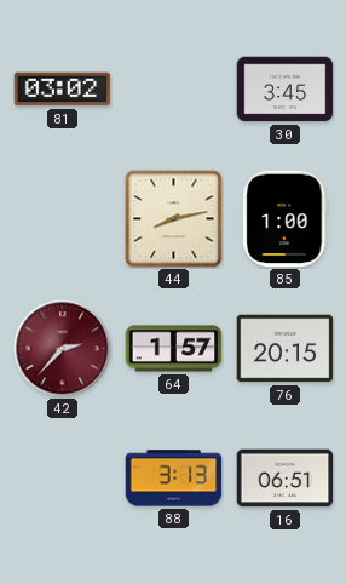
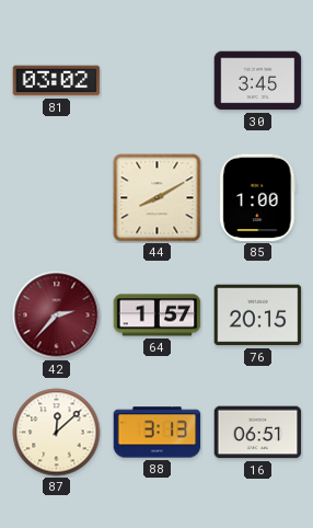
44: 8:13 -> 8:10
87: none -> 12:08
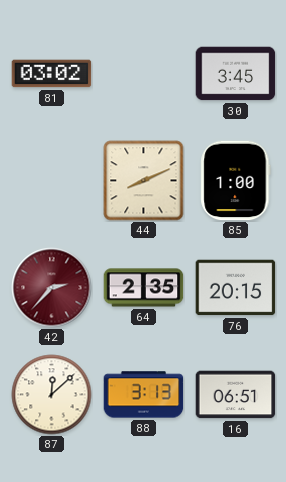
44: 8:10 -> 8:11
64: 1:57 -> 2:35
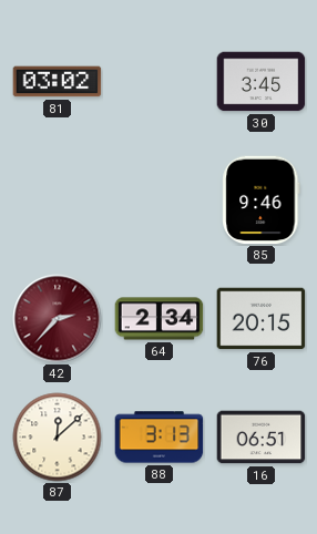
44: 8:11 -> none
85: 1:00 -> 9:46
64: 2:35 -> 2:34
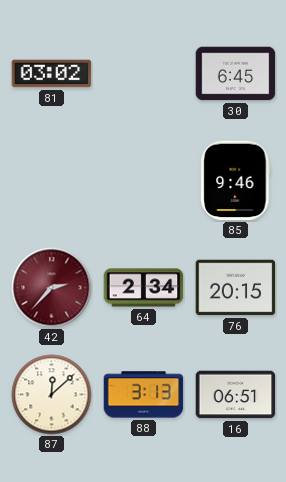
30: 3:45 -> 6:45
